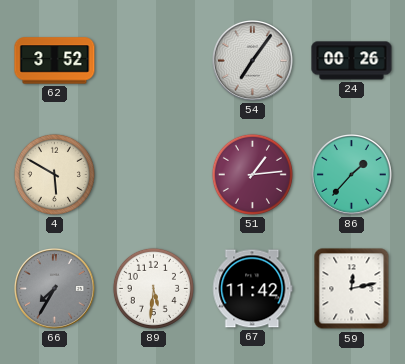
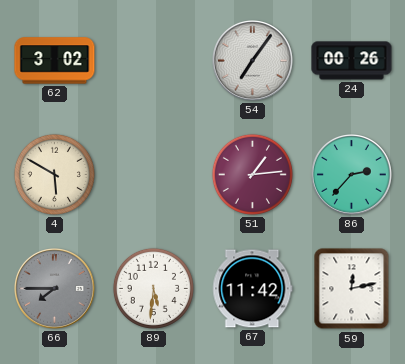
62: 3:52 -> 3:02
86: 1:37 -> 2:37
66: 7:35 -> 7:45
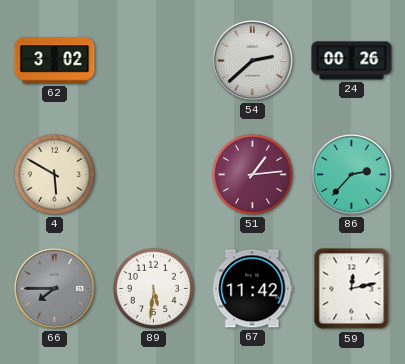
54: 7:06 -> 2:38
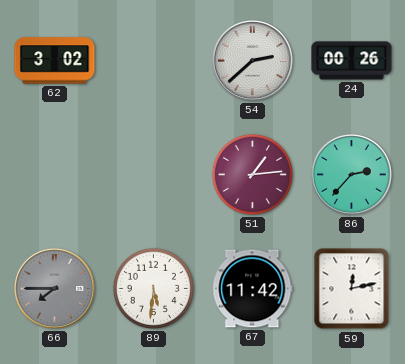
4: 5:50 -> none
